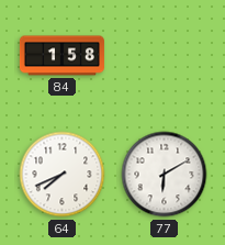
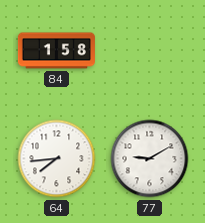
64: 7:41 -> 7:44
77: 6:10 -> 9:10
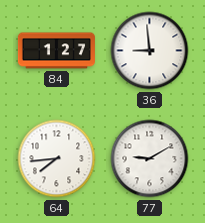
84: 1:58 -> 1:27
36: none -> 8:59
